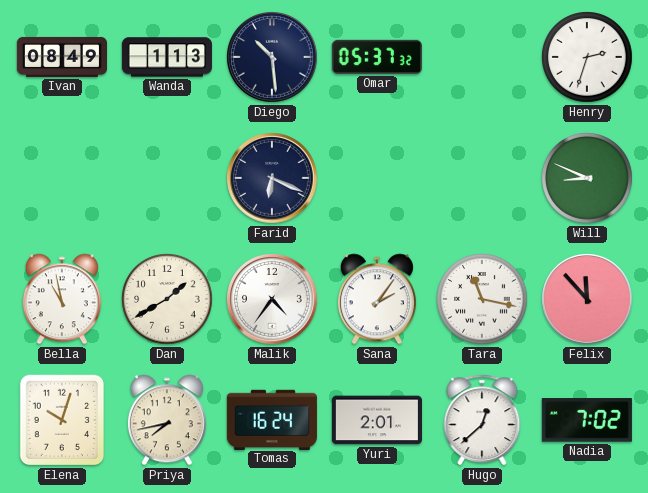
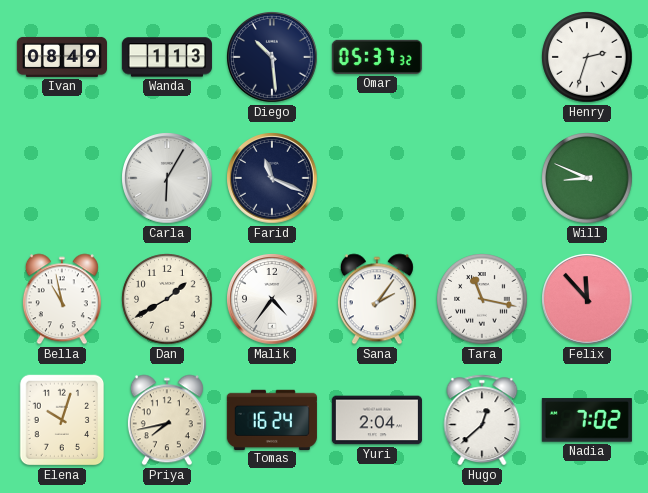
Carla: none -> 6:05
Farid: 6:19 -> 11:19
Yuri: 2:01 -> 2:04
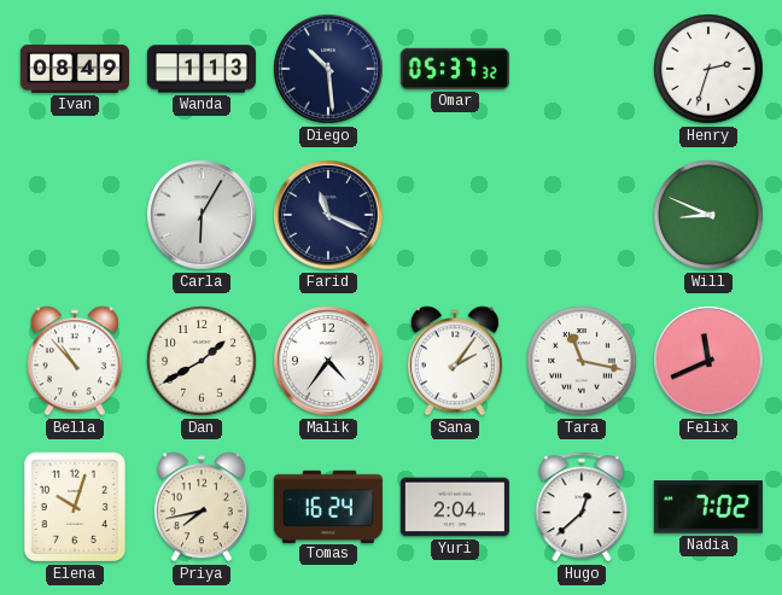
Bella: 10:58 -> 10:53
Felix: 11:53 -> 11:41
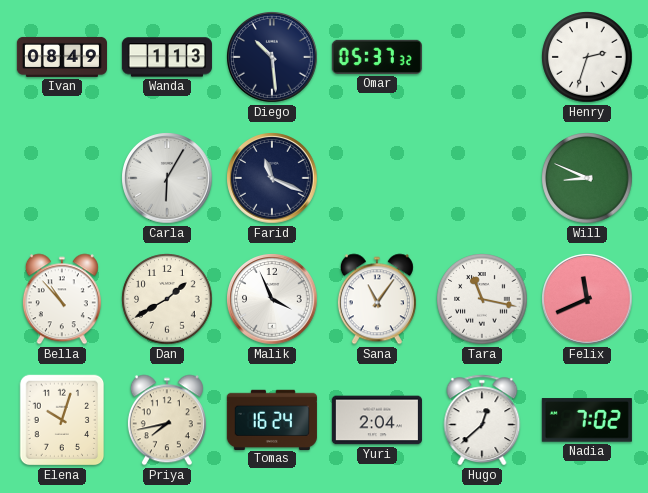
Malik: 4:36 -> 3:56
Sana: 2:06 -> 11:06
